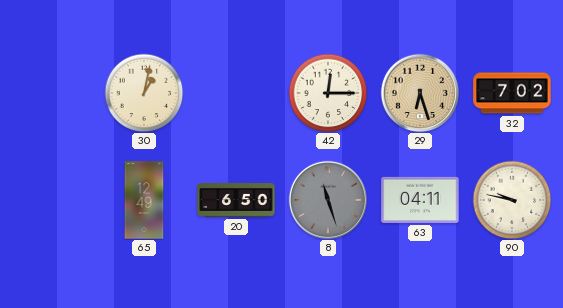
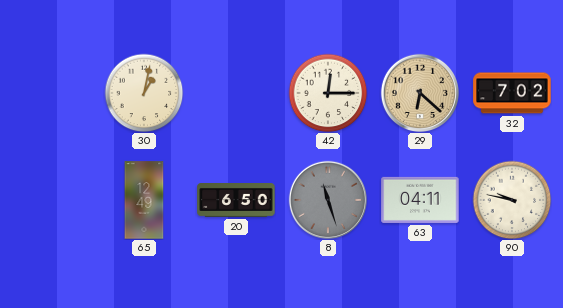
29: 6:27 -> 6:22
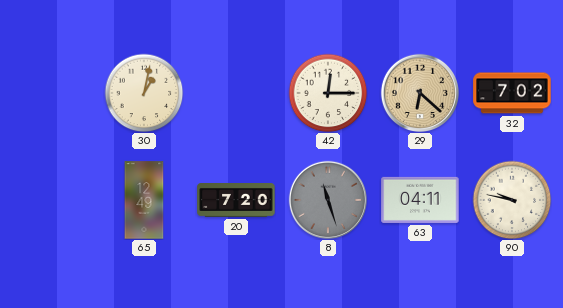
20: 6:50 -> 7:20
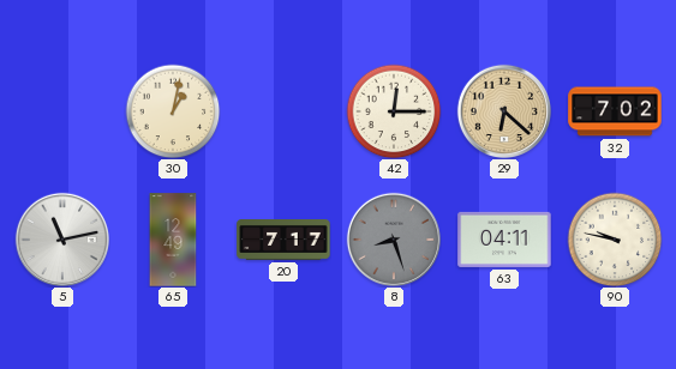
5: none -> 11:13
20: 7:20 -> 7:17
8: 11:27 -> 8:27
